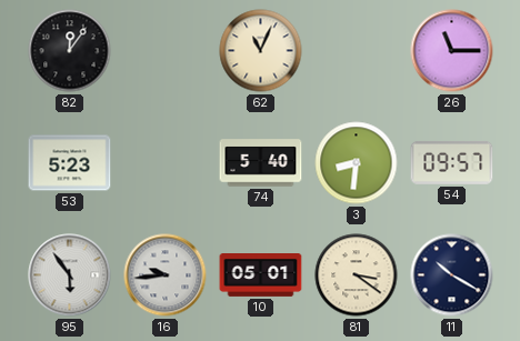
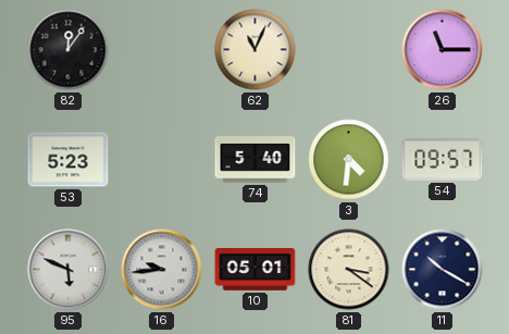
3: 8:31 -> 4:31
95: 5:54 -> 5:49
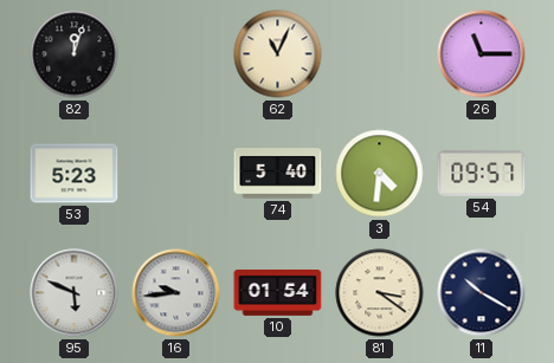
82: 12:06 -> 12:03
10: 05:01 -> 01:54
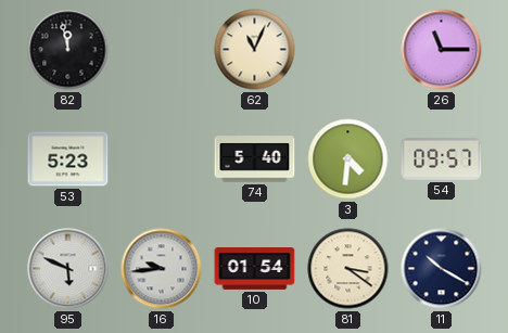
82: 12:03 -> 11:58
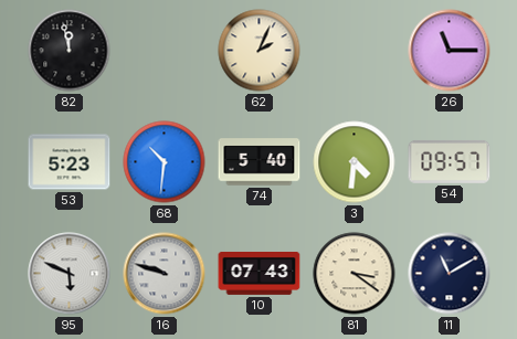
62: 11:04 -> 2:04
68: none -> 10:31
16: 9:44 -> 9:48
10: 01:54 -> 07:43
11: 10:20 -> 11:10
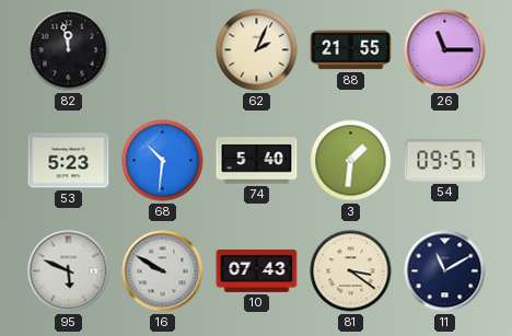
88: none -> 21:55
3: 4:31 -> 1:31
16: 9:48 -> 9:50
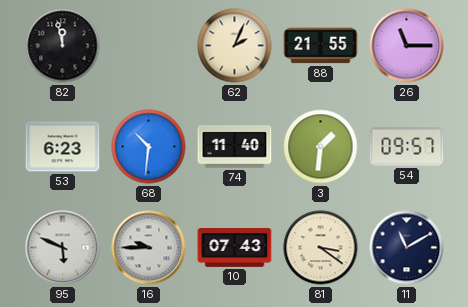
53: 5:23 -> 6:23
74: 5:40 -> 11:40
16: 9:50 -> 9:45
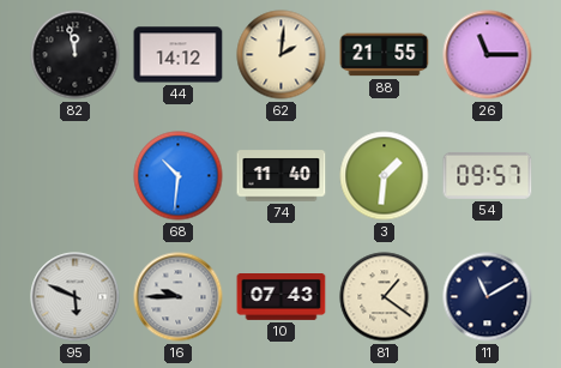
44: none -> 14:12
62: 2:04 -> 2:01
53: 6:23 -> none
81: 3:21 -> 1:21
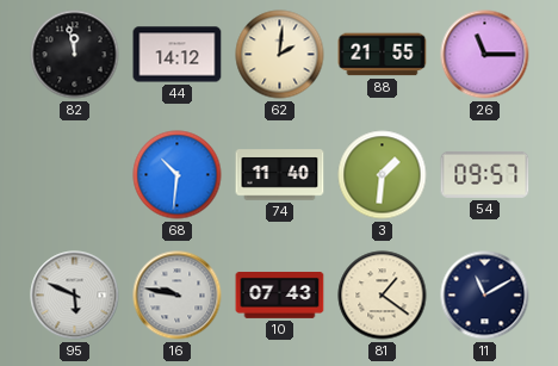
16: 9:45 -> 9:47
